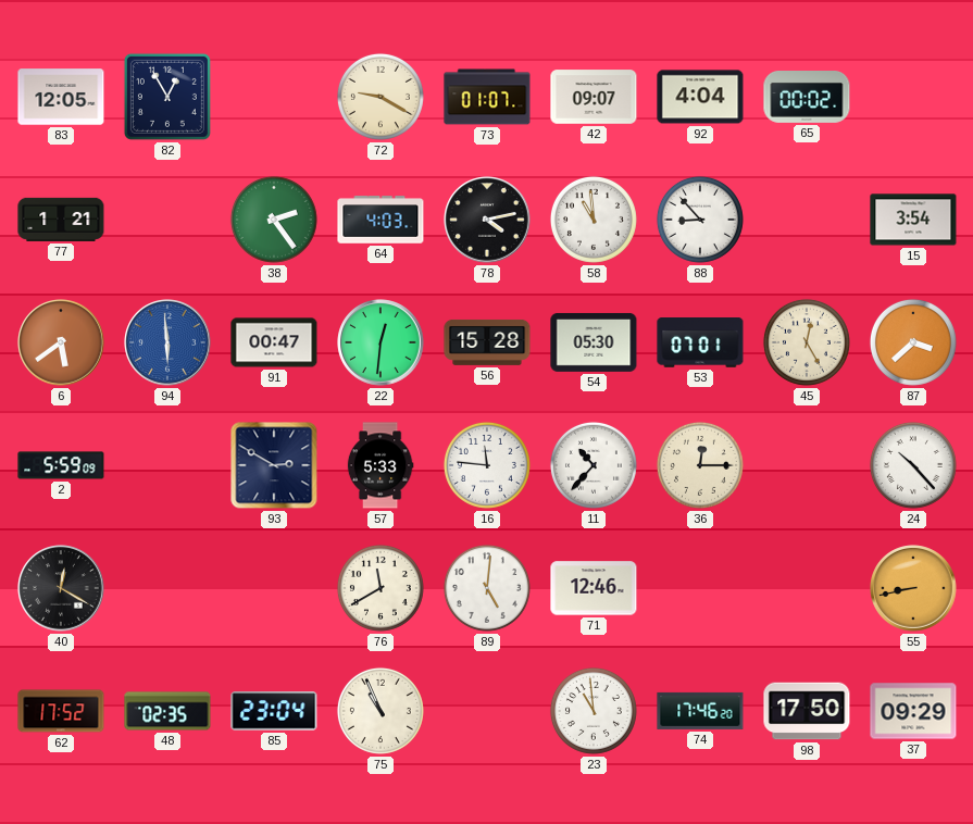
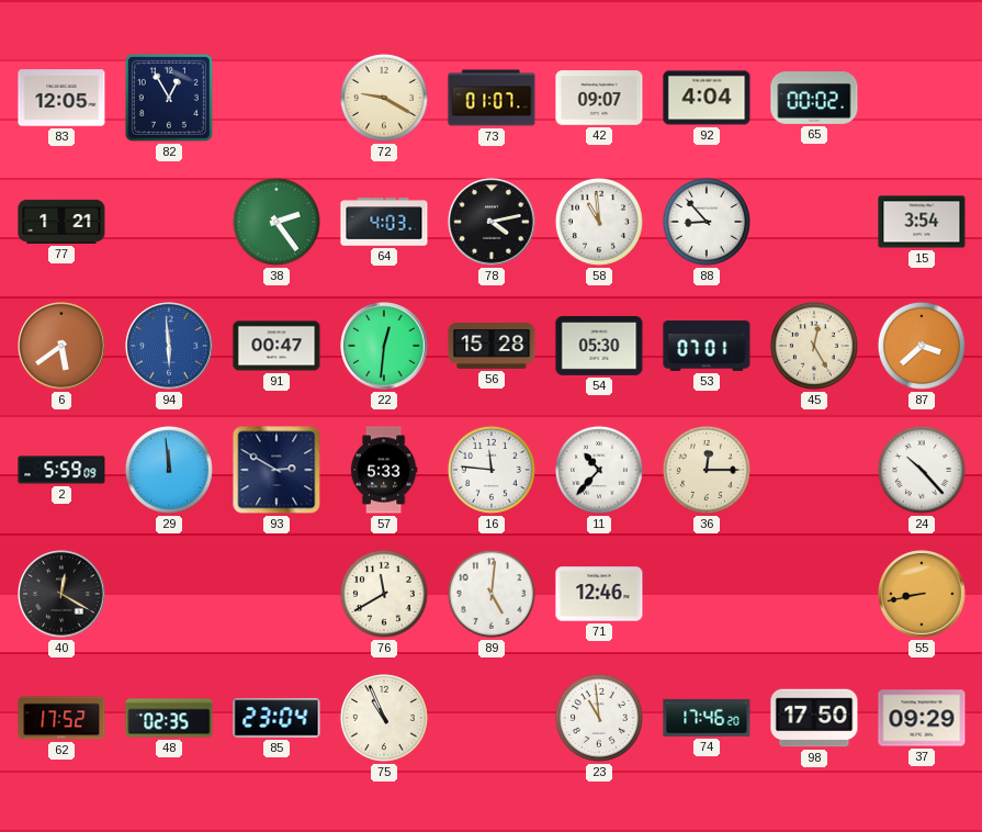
29: none -> 11:59
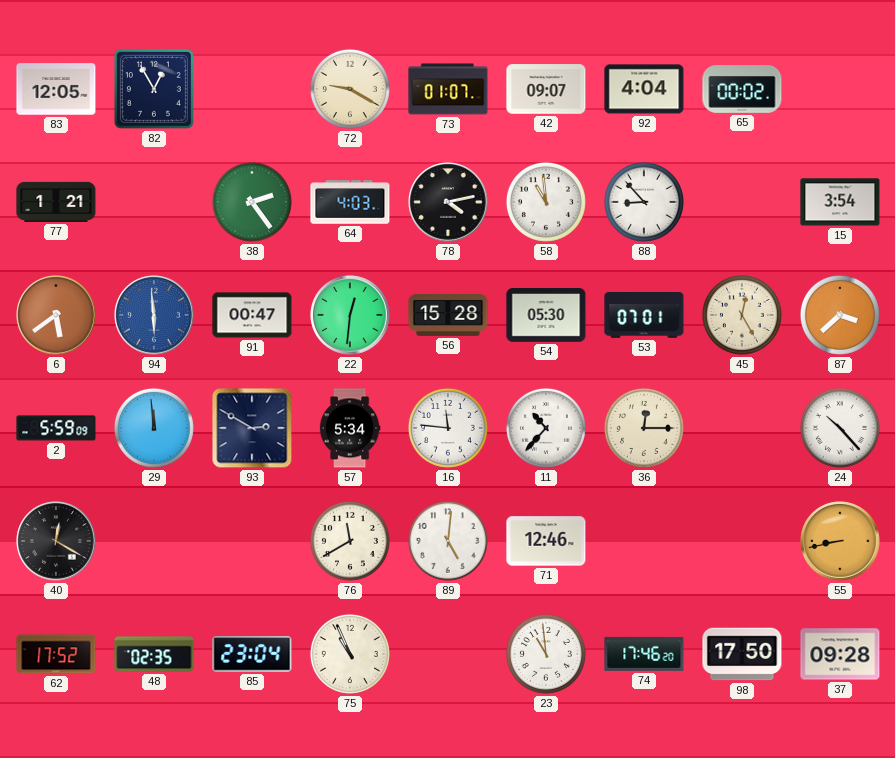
57: 5:33 -> 5:34
37: 09:29 -> 09:28
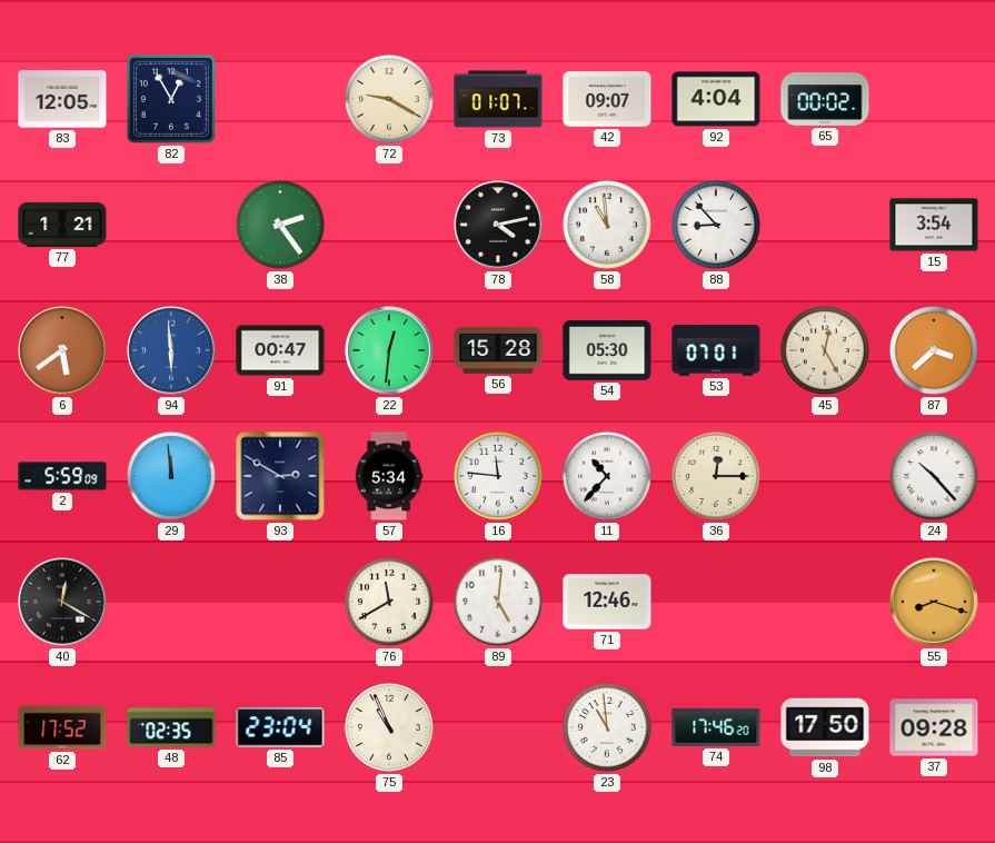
64: 4:03 -> none
55: 8:43 -> 8:18
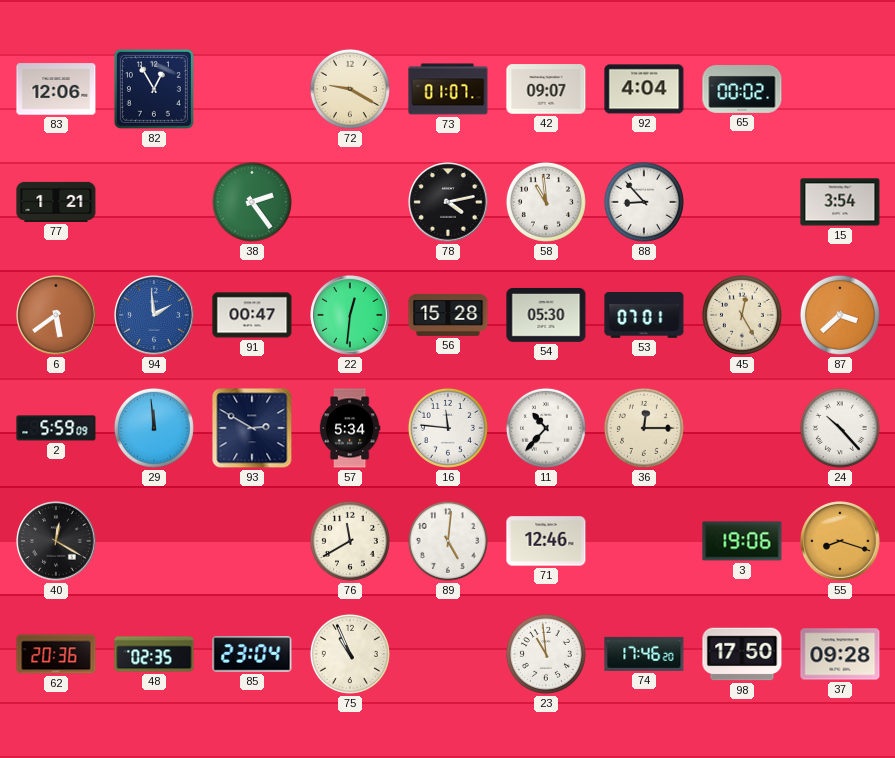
83: 12:05 -> 12:06
94: 5:59 -> 1:59
3: none -> 19:06
62: 17:52 -> 20:36
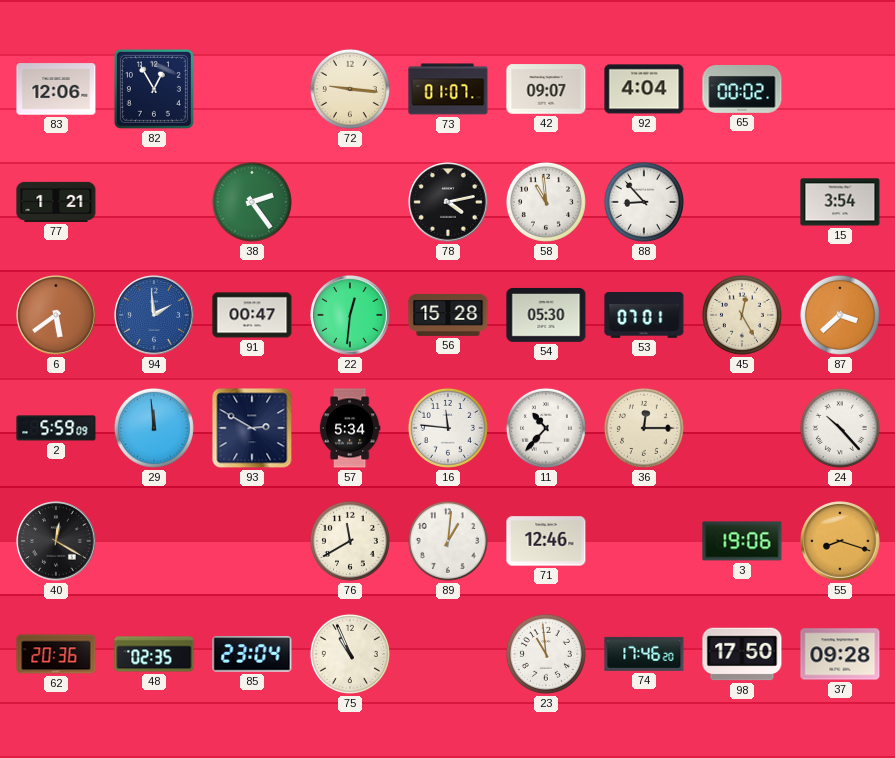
72: 9:20 -> 9:16
89: 5:01 -> 1:01
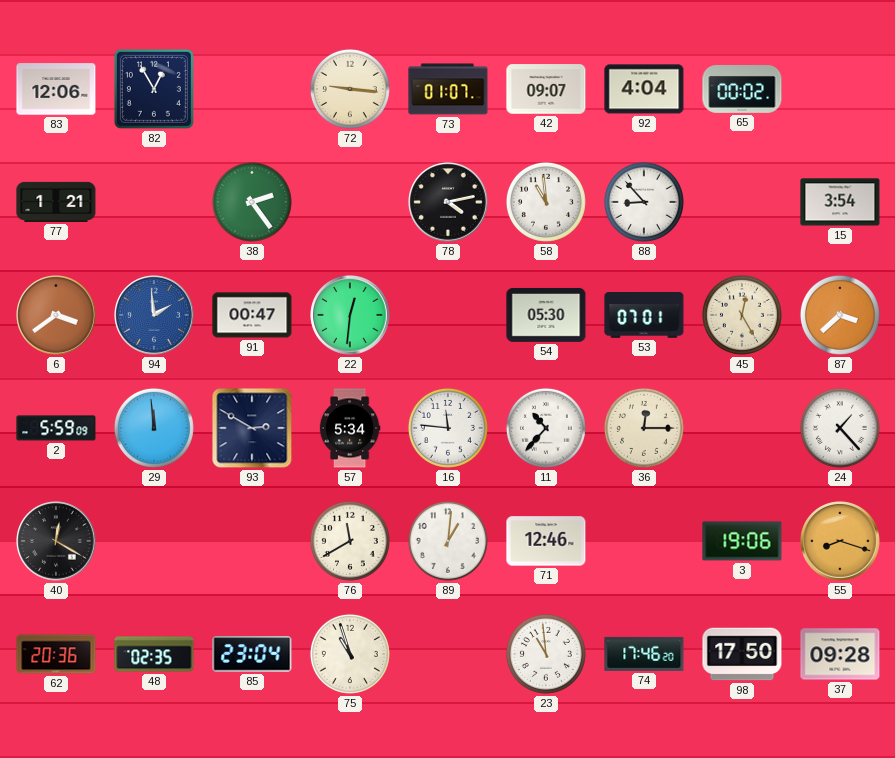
6: 5:39 -> 3:39
56: 15:28 -> none
24: 10:23 -> 1:23
75: 10:56 -> 10:57
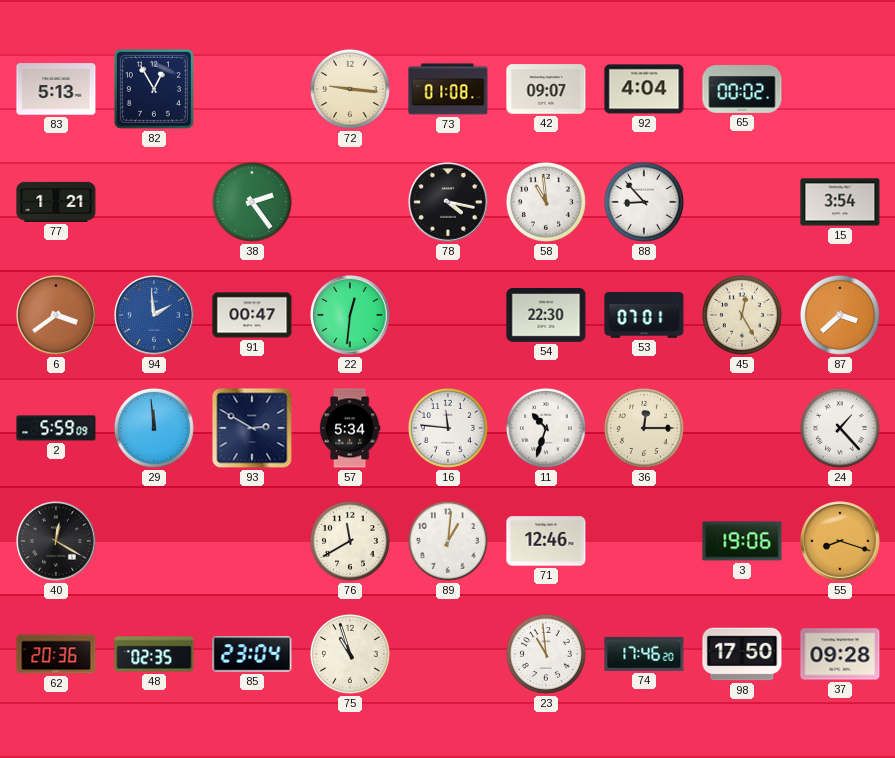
83: 12:06 -> 5:13
73: 01:07 -> 01:08
78: 4:13 -> 4:17
54: 05:30 -> 22:30
11: 10:37 -> 10:33
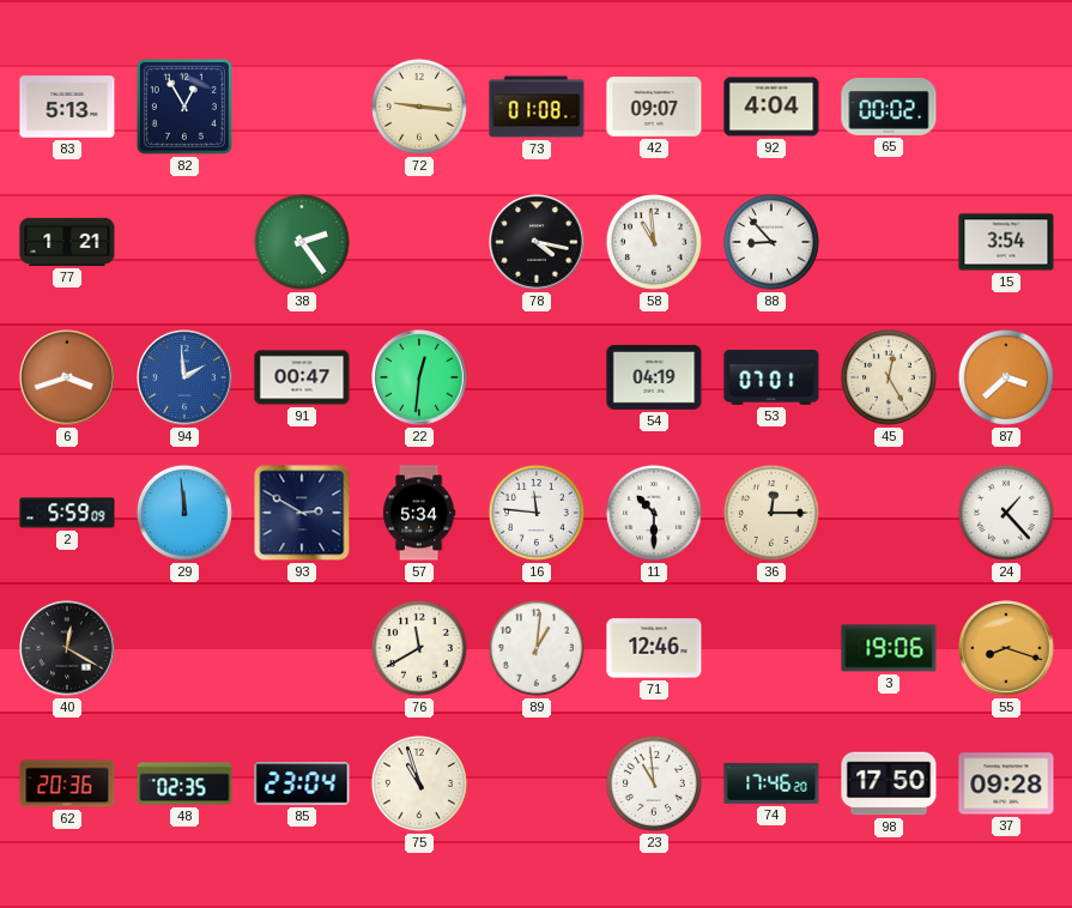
6: 3:39 -> 3:42
54: 22:30 -> 04:19
11: 10:33 -> 10:30
